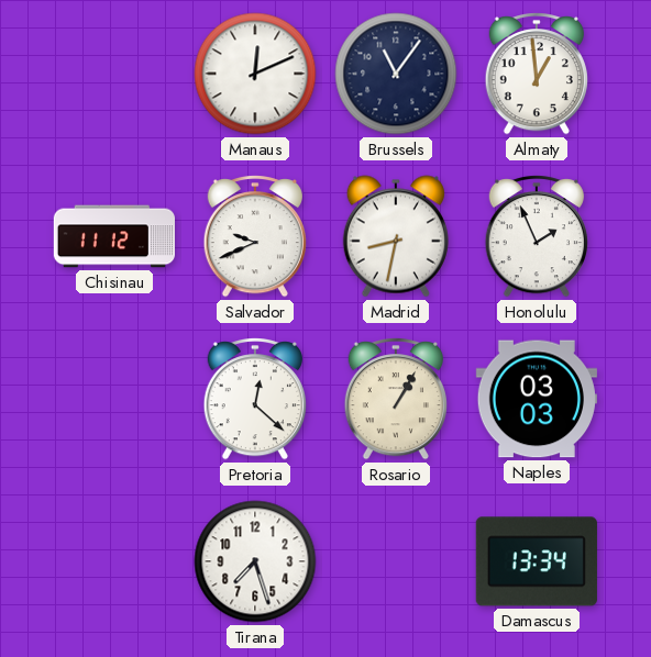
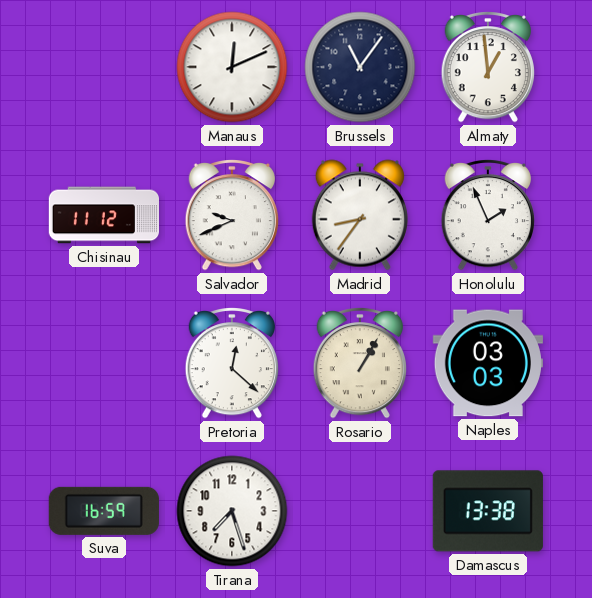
Madrid: 8:32 -> 8:36
Suva: none -> 16:59
Damascus: 13:34 -> 13:38
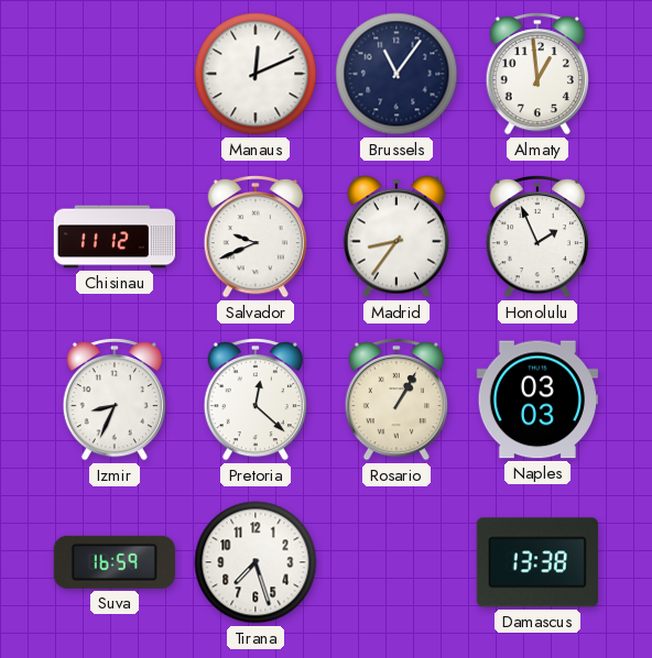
Izmir: none -> 8:34
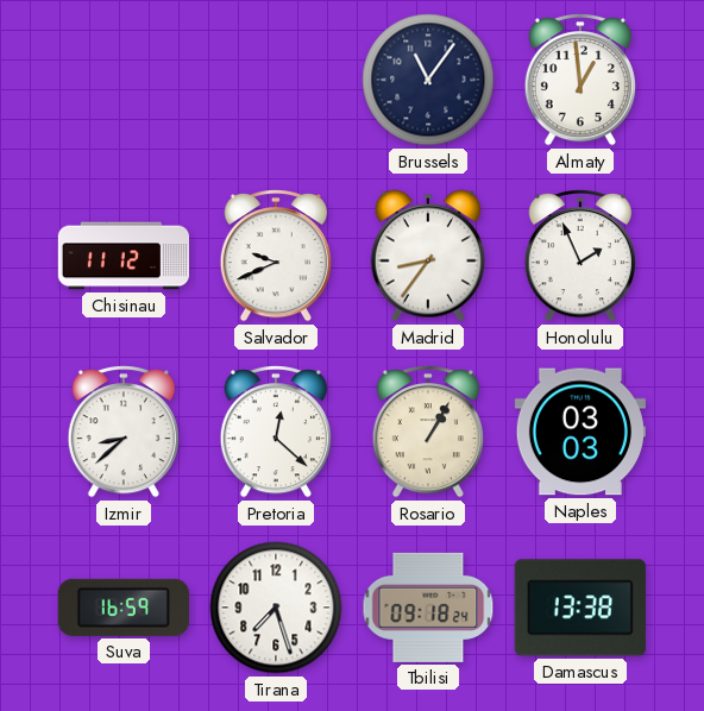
Manaus: 12:11 -> none
Izmir: 8:34 -> 8:38
Tbilisi: none -> 09:18
